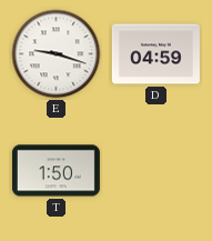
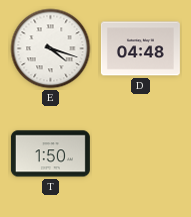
E: 9:18 -> 4:18
D: 04:59 -> 04:48
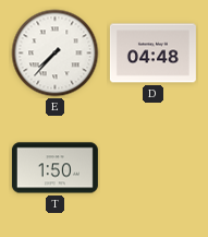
E: 4:18 -> 7:37
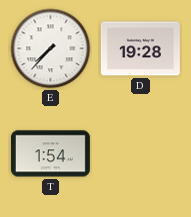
D: 04:48 -> 19:28
T: 1:50 -> 1:54
